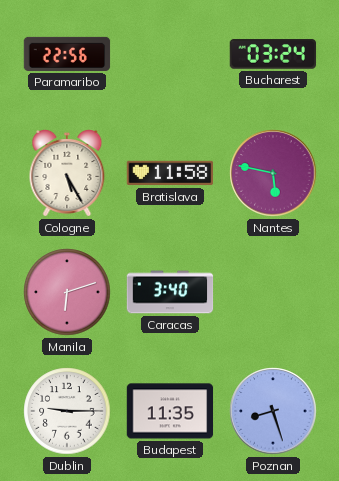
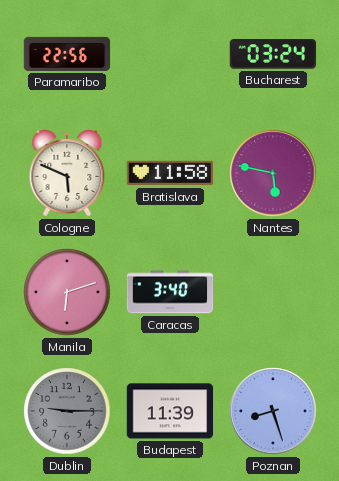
Cologne: 5:25 -> 5:49
Dublin dial: white -> grey
Budapest: 11:35 -> 11:39
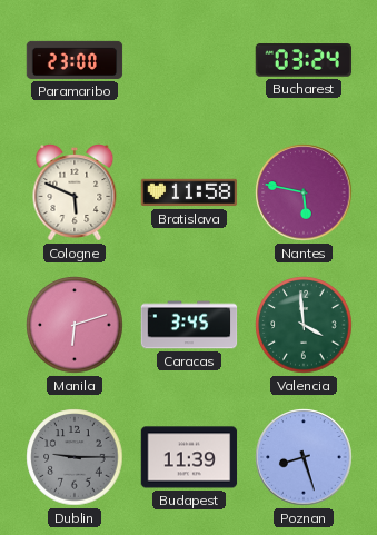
Paramaribo: 22:56 -> 23:00
Caracas: 3:40 -> 3:45
Valencia: none -> 3:59
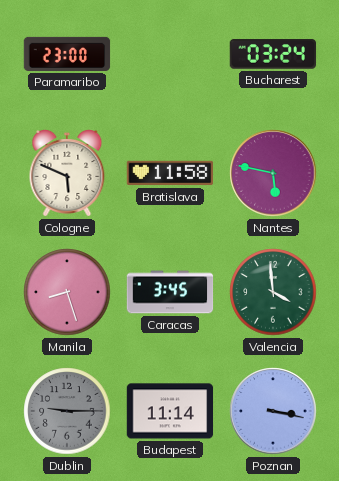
Manila: 6:12 -> 8:27
Budapest: 11:39 -> 11:14
Poznan: 8:27 -> 3:17
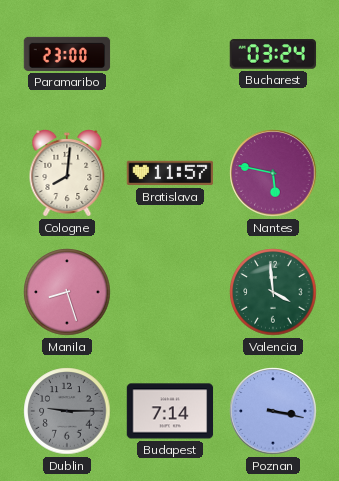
Cologne: 5:49 -> 8:01
Bratislava: 11:58 -> 11:57
Caracas: 3:45 -> none
Budapest: 11:14 -> 7:14
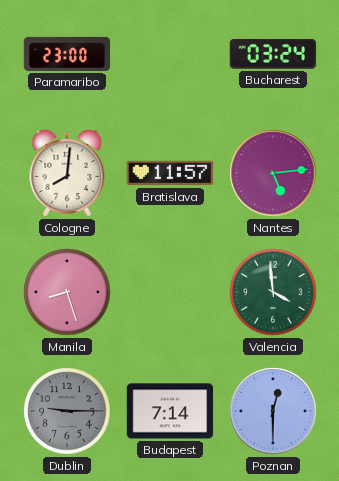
Nantes: 5:47 -> 5:14
Poznan: 3:17 -> 12:30
